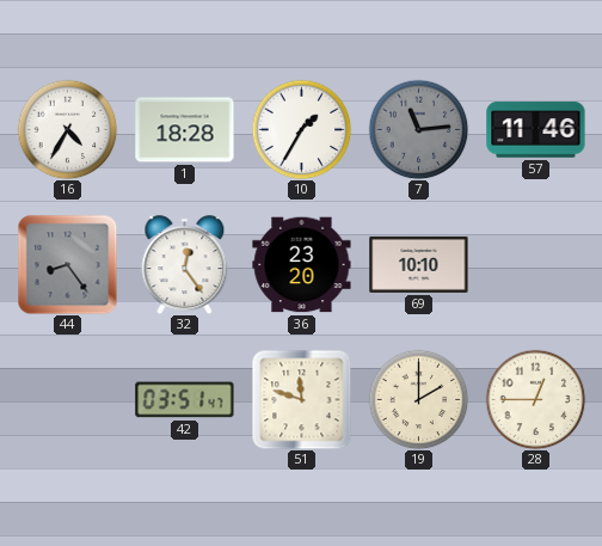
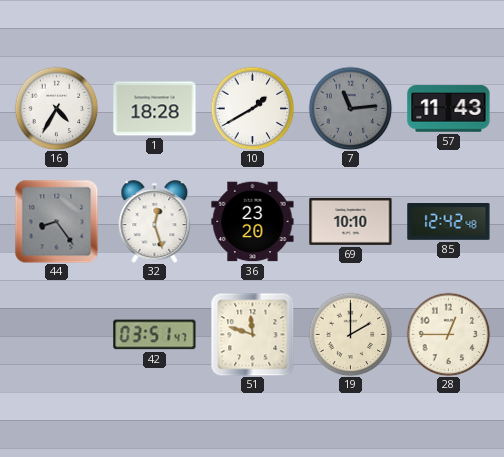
10: 1:35 -> 1:40
57: 11:46 -> 11:43
32: 12:24 -> 12:27
85: none -> 12:42
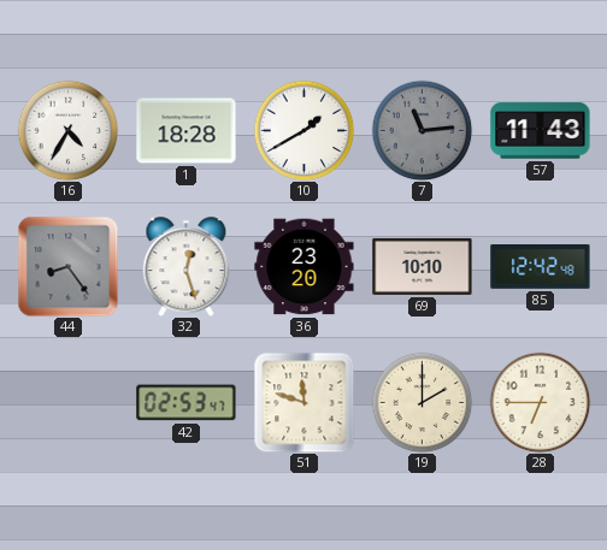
42: 03:51 -> 02:53
28: 12:45 -> 6:45
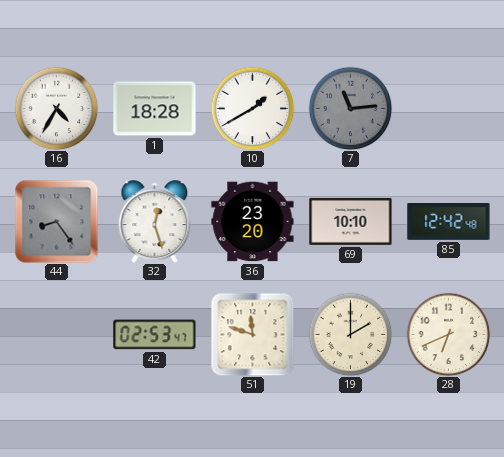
57: 11:43 -> none
28: 6:45 -> 6:41
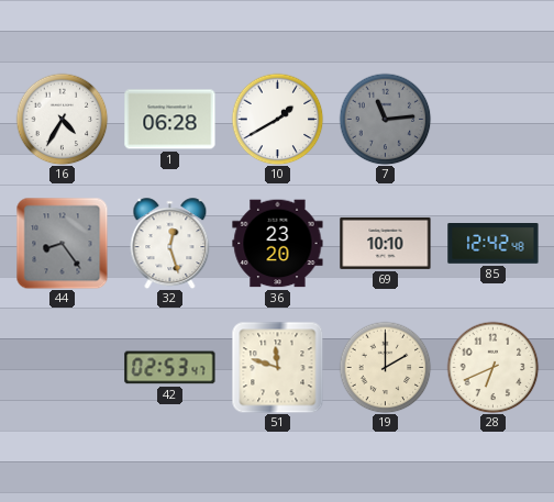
1: 18:28 -> 06:28
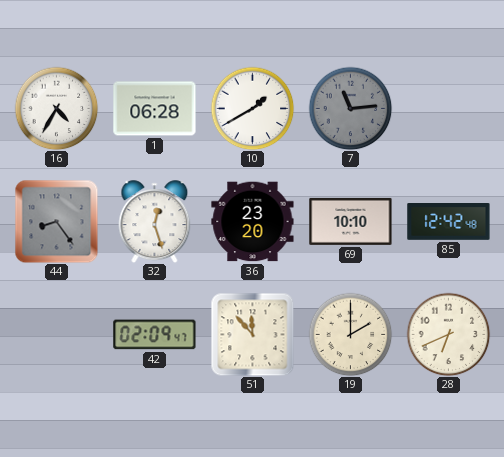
42: 02:53 -> 02:09
51: 11:48 -> 11:53
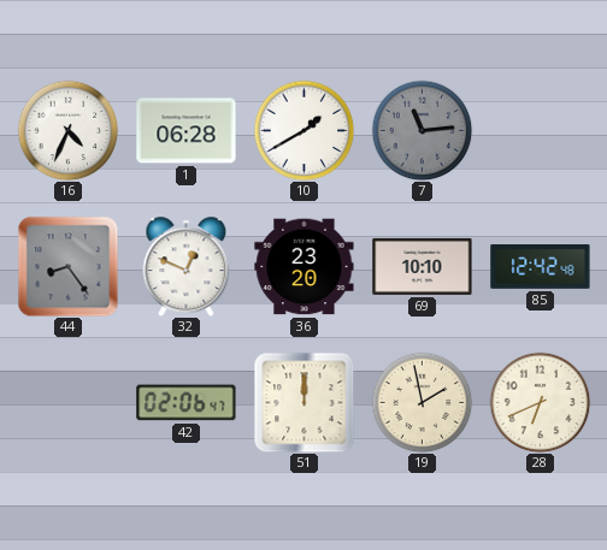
16: 4:35 -> 4:34
32: 12:27 -> 12:49
42: 02:09 -> 02:06
51: 11:53 -> 12:00
19: 2:00 -> 1:58
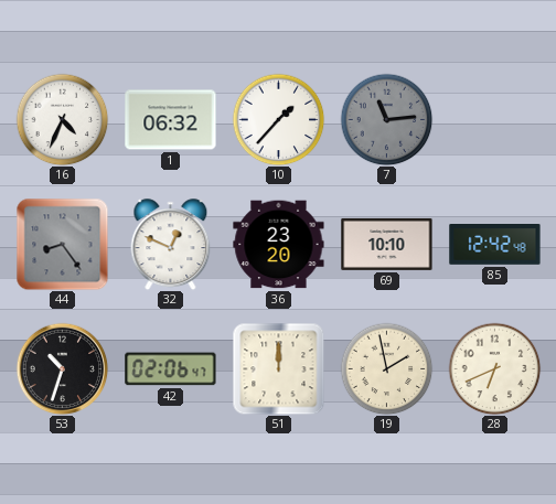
1: 06:28 -> 06:32
10: 1:40 -> 1:37
53: none -> 10:33
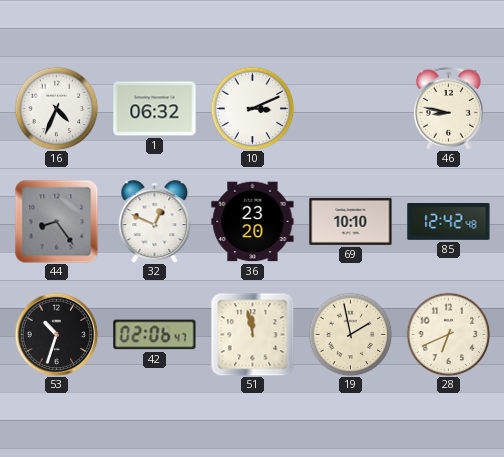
10: 1:37 -> 3:11
7: 11:14 -> none
46: none -> 8:47
51: 12:00 -> 11:58
